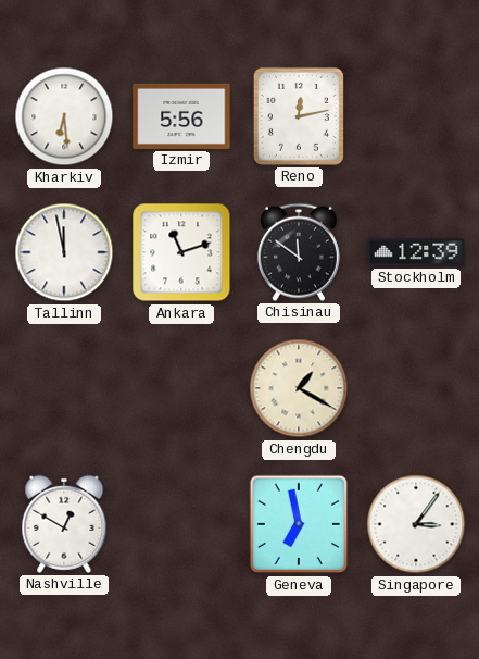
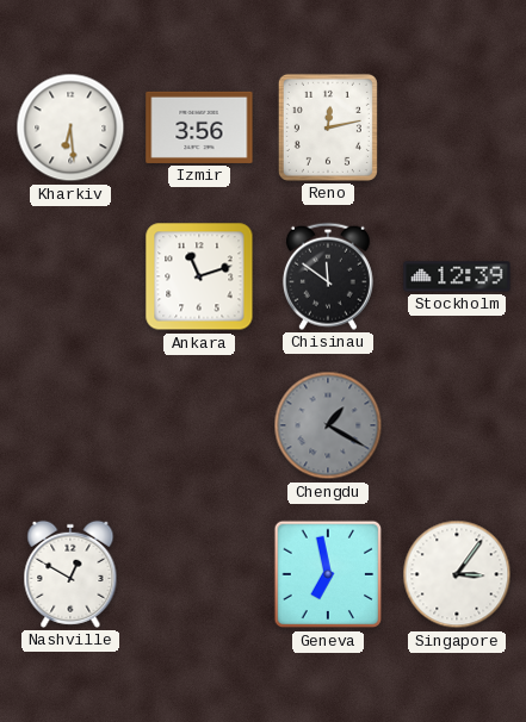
Izmir: 5:56 -> 3:56
Tallinn: 11:58 -> none
Chengdu dial: cream -> grey
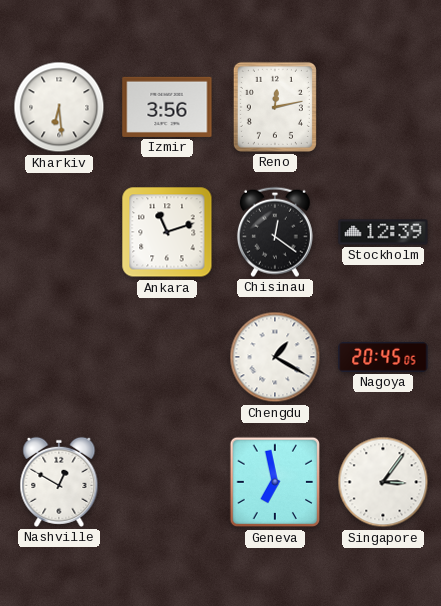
Chisinau: 11:51 -> 12:21
Chengdu dial: grey -> white
Nagoya: none -> 20:45
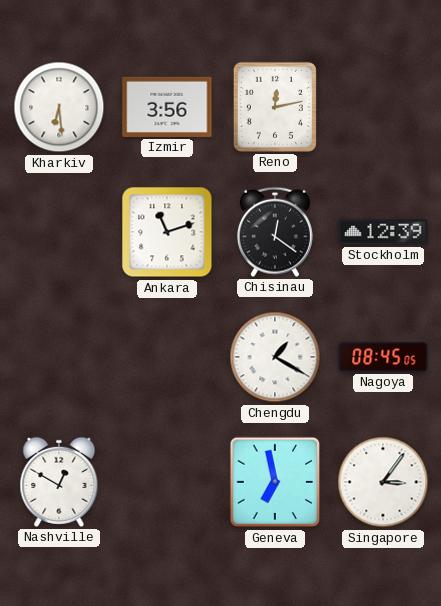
Nagoya: 20:45 -> 08:45
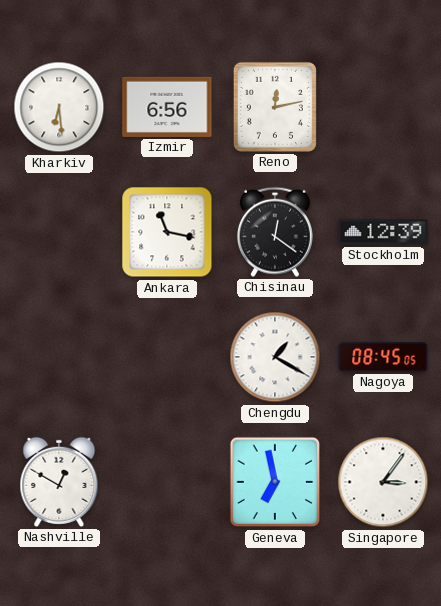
Izmir: 3:56 -> 6:56
Ankara: 11:12 -> 11:17
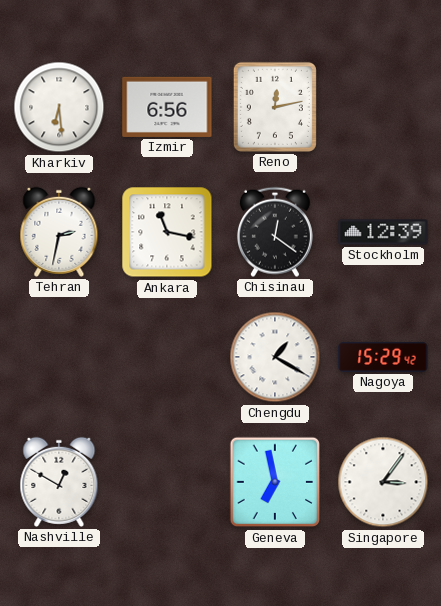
Tehran: none -> 2:32
Nagoya: 08:45 -> 15:29
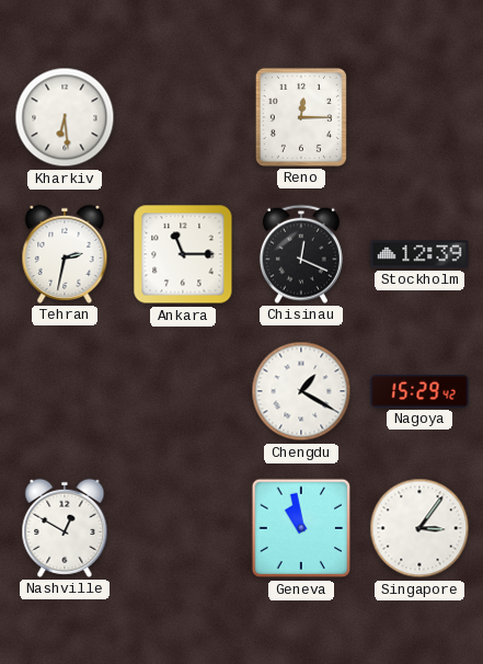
Izmir: 6:56 -> none
Reno: 12:13 -> 12:15
Ankara: 11:17 -> 11:15
Chisinau: 12:21 -> 12:19
Geneva: 6:58 -> 10:58
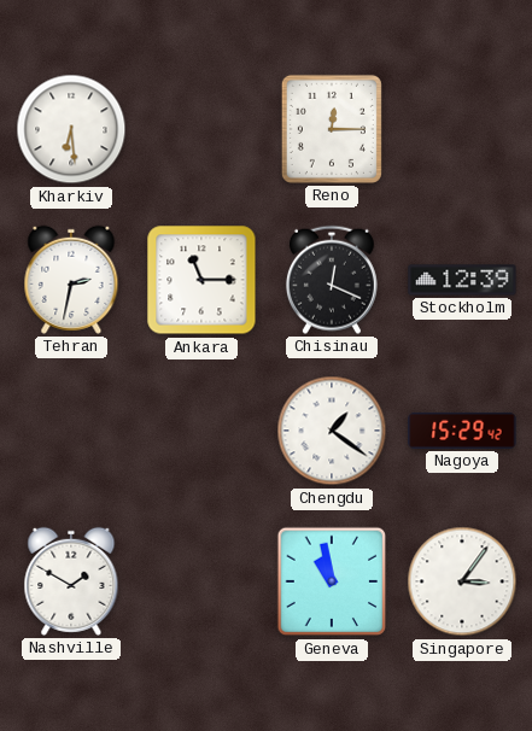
Chengdu: 1:20 -> 1:21
Nashville: 12:50 -> 1:50
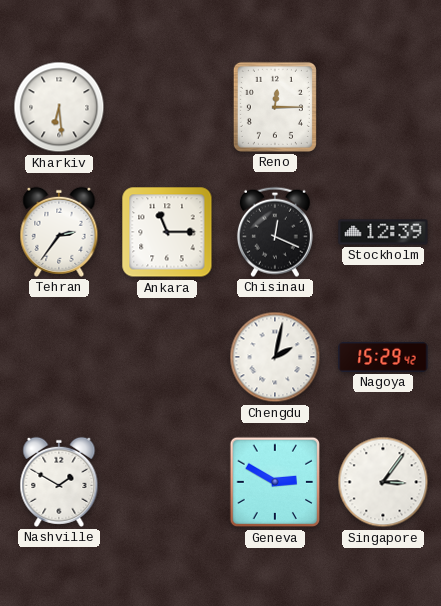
Tehran: 2:32 -> 2:36
Chengdu: 1:21 -> 2:02
Geneva: 10:58 -> 2:50
